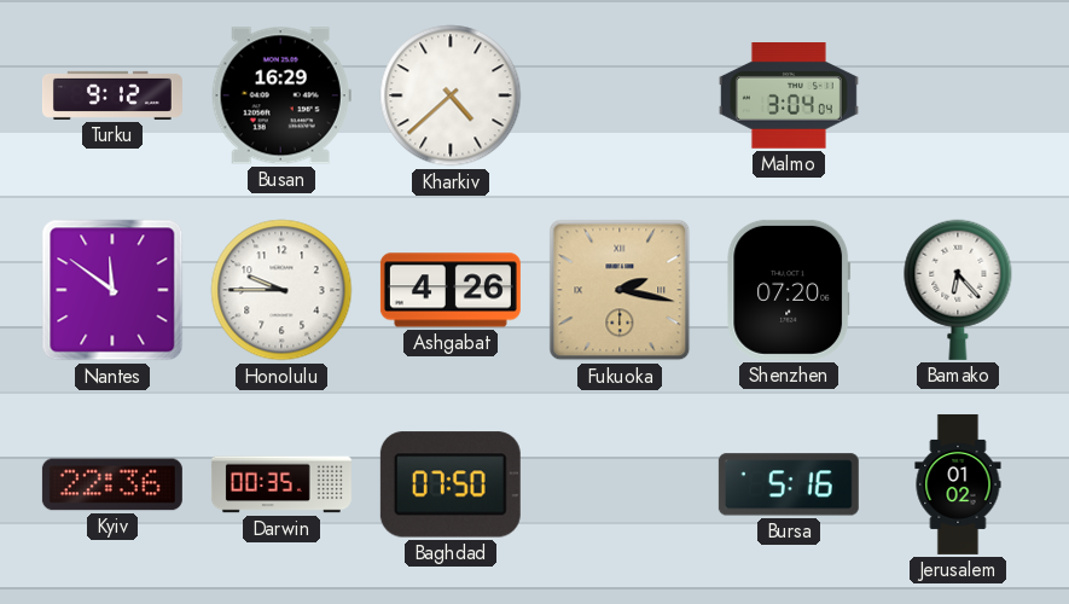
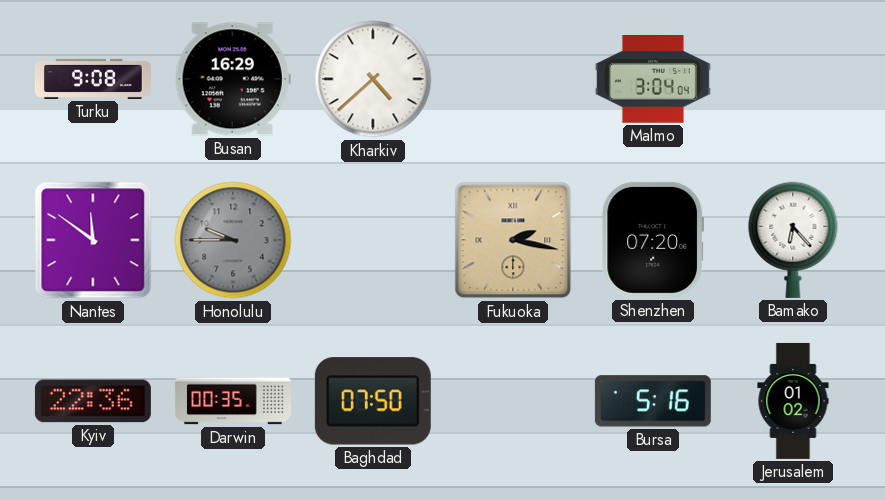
Turku: 9:12 -> 9:08
Honolulu dial: white -> grey
Ashgabat: 4:26 -> none
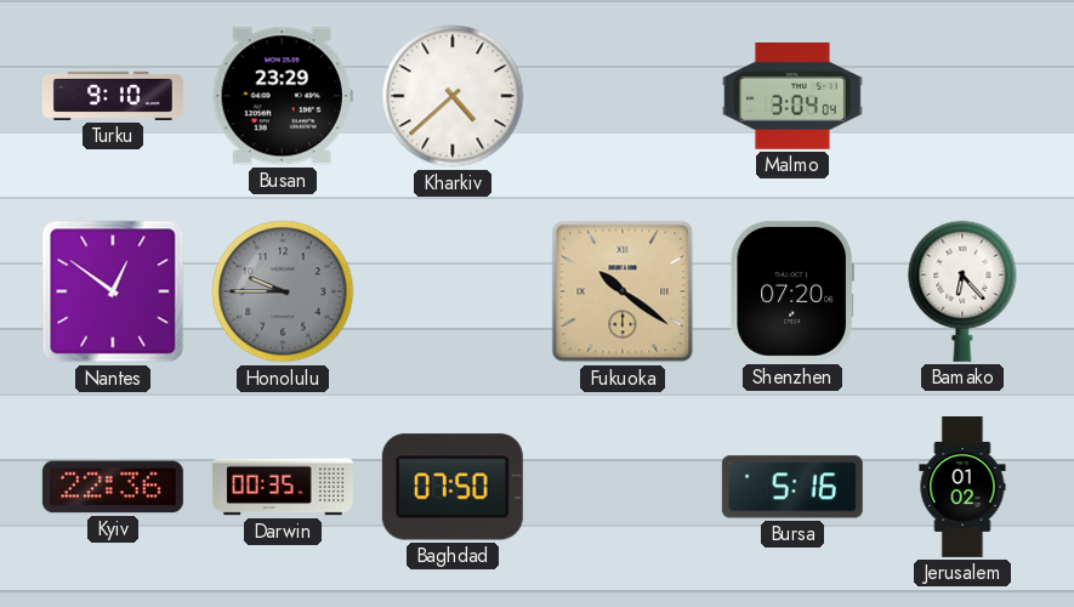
Turku: 9:08 -> 9:10
Busan: 16:29 -> 23:29
Nantes: 11:51 -> 12:51
Fukuoka: 2:17 -> 10:21
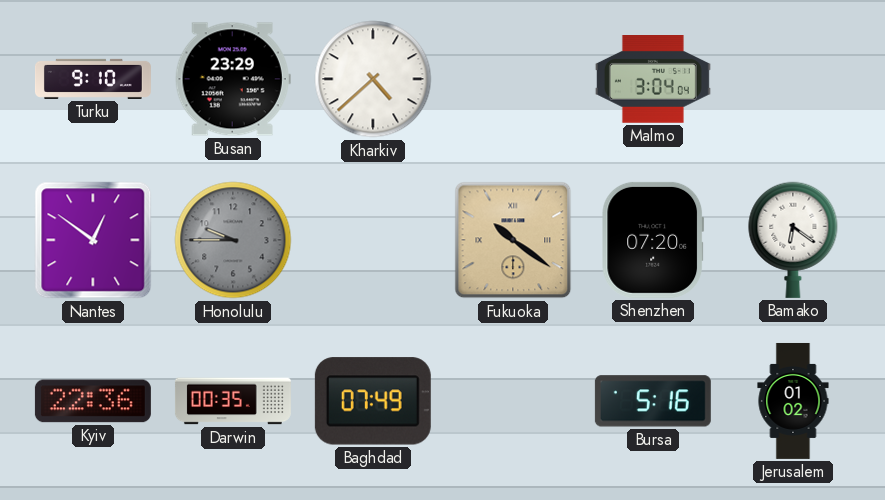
Bamako: 6:23 -> 6:21
Baghdad: 07:50 -> 07:49
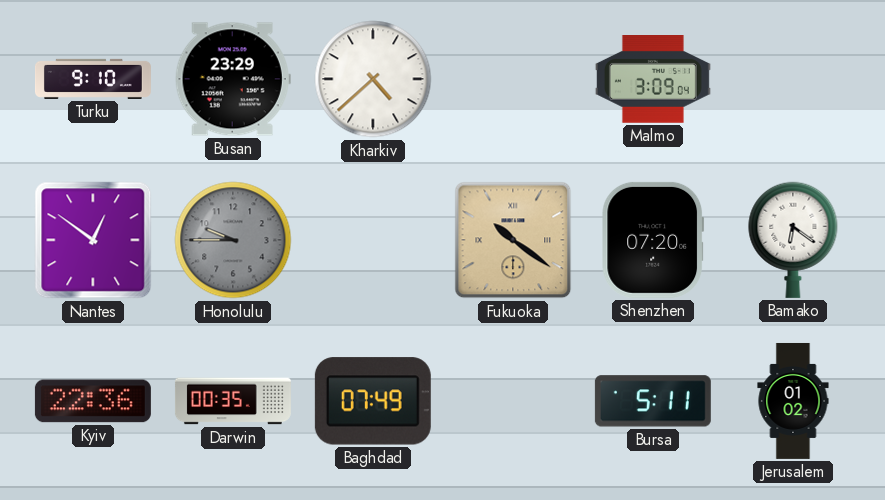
Malmo: 3:04 -> 3:09
Bursa: 5:16 -> 5:11
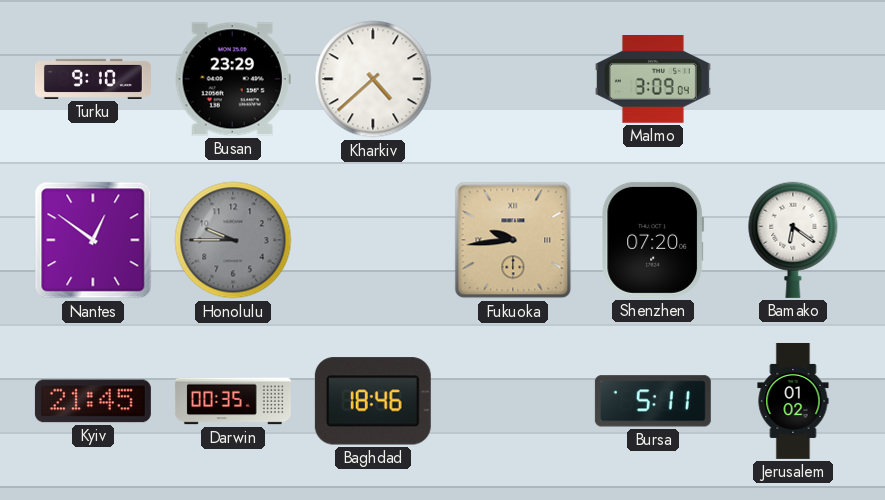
Fukuoka: 10:21 -> 9:44
Kyiv: 22:36 -> 21:45
Baghdad: 07:49 -> 18:46
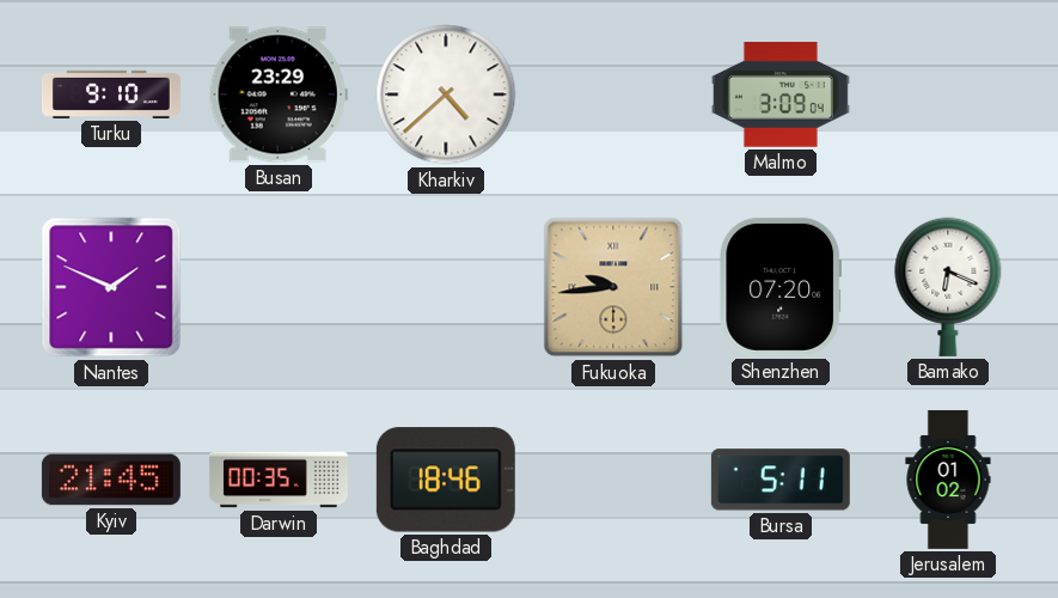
Nantes: 12:51 -> 1:49
Honolulu: 9:45 -> none
Bamako: 6:21 -> 6:19
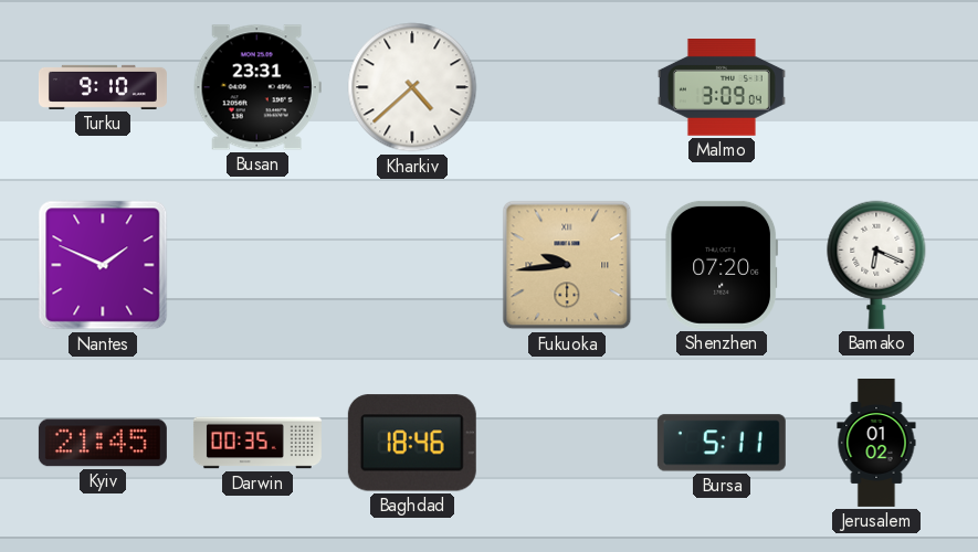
Busan: 23:29 -> 23:31
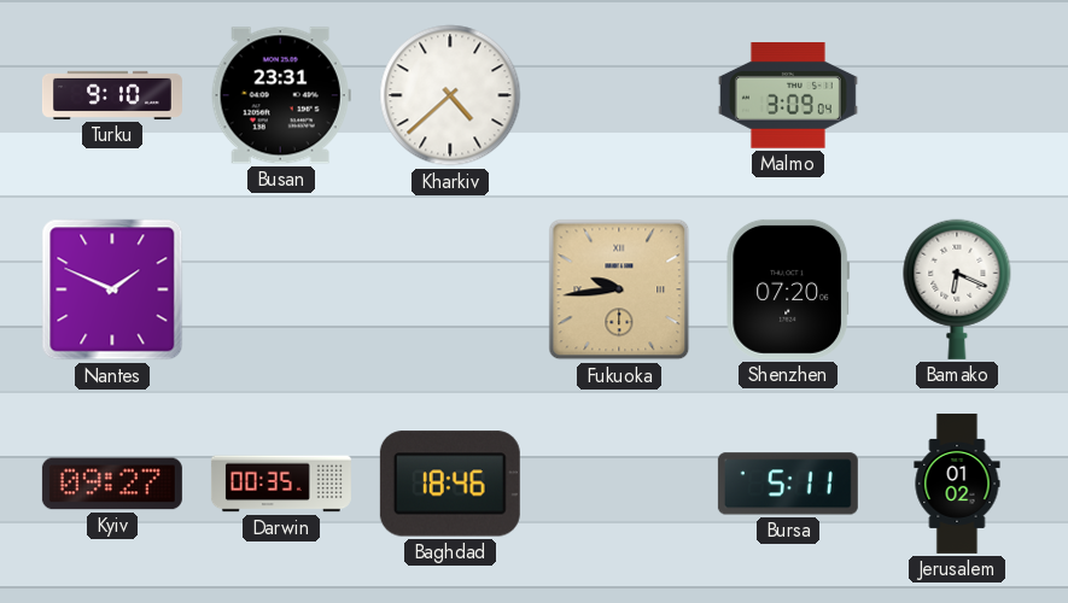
Kyiv: 21:45 -> 09:27
